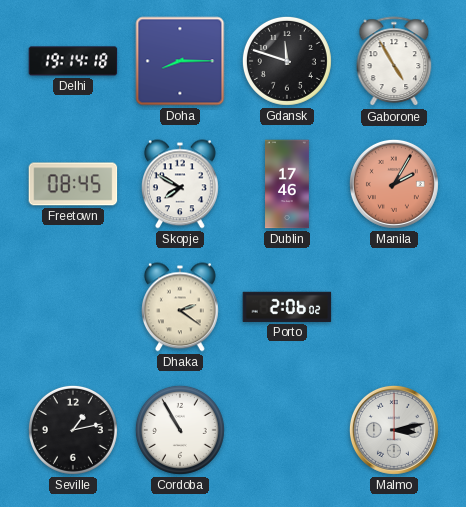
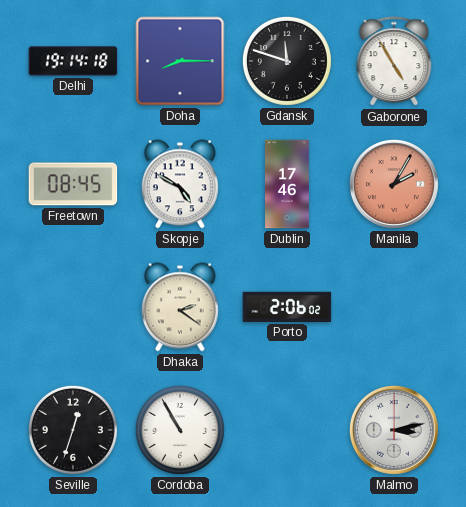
Skopje: 7:50 -> 4:50
Seville: 1:13 -> 12:33
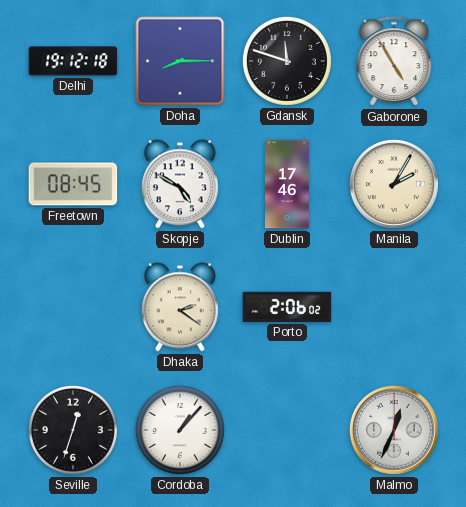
Delhi: 19:14 -> 19:12
Manila dial: salmon -> cream
Cordoba: 10:55 -> 1:07
Malmo: 3:13 -> 12:34
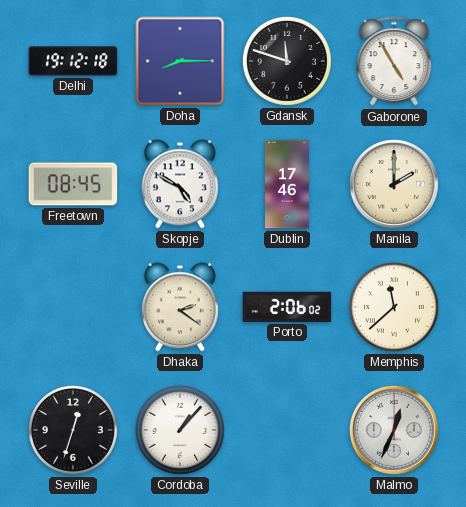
Manila: 2:05 -> 2:00
Memphis: none -> 11:38
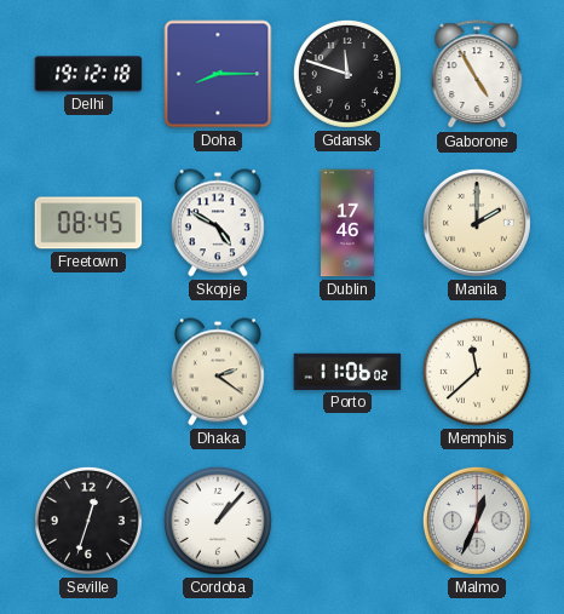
Porto: 2:06 -> 11:06
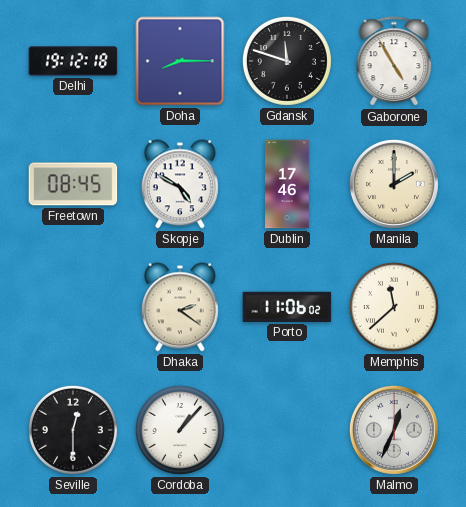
Seville: 12:33 -> 12:30
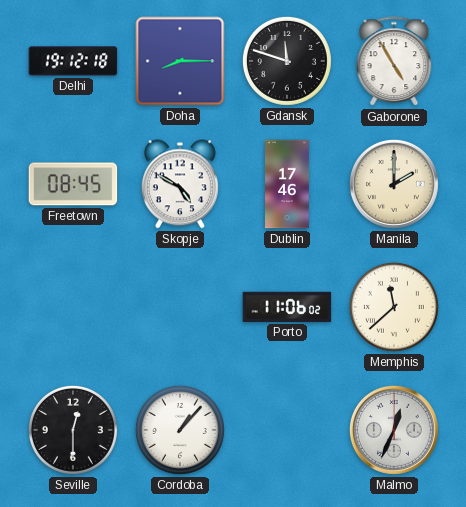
Dhaka: 2:21 -> none
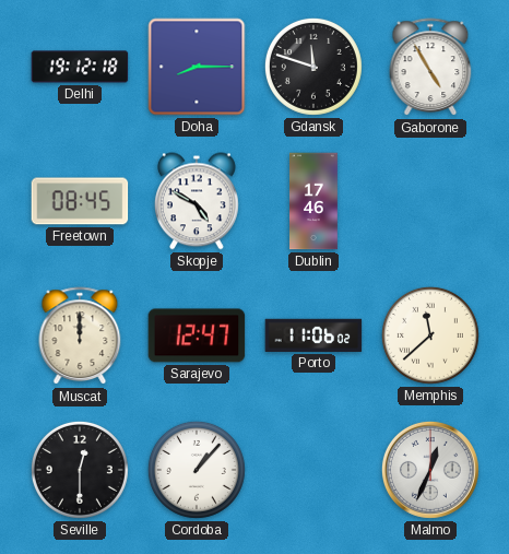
Manila: 2:00 -> none
Muscat: none -> 12:00
Sarajevo: none -> 12:47
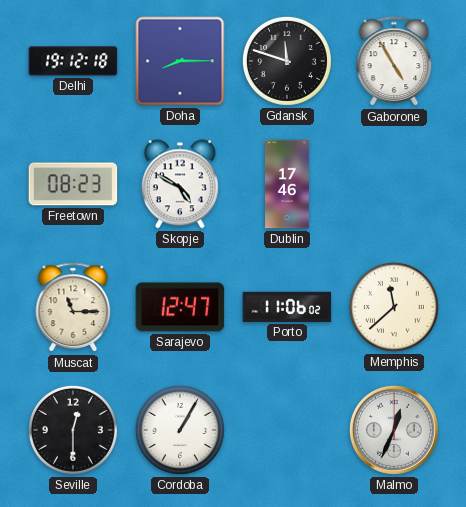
Freetown: 08:45 -> 08:23
Muscat: 12:00 -> 11:15
Cordoba: 1:07 -> 1:05
